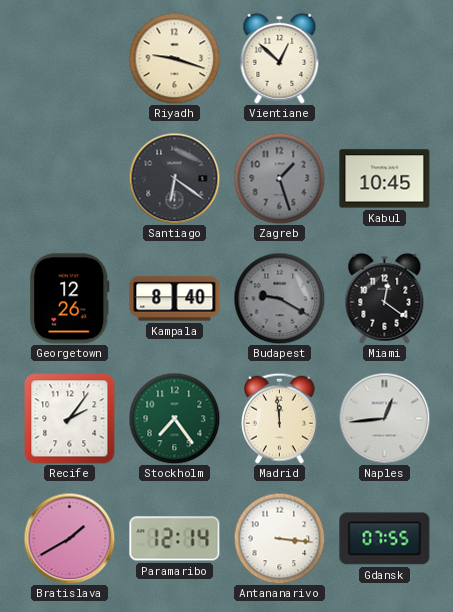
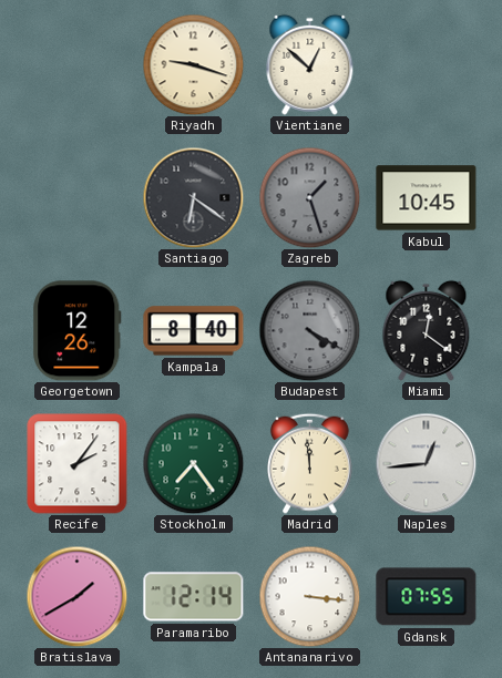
Budapest: 9:20 -> 4:20
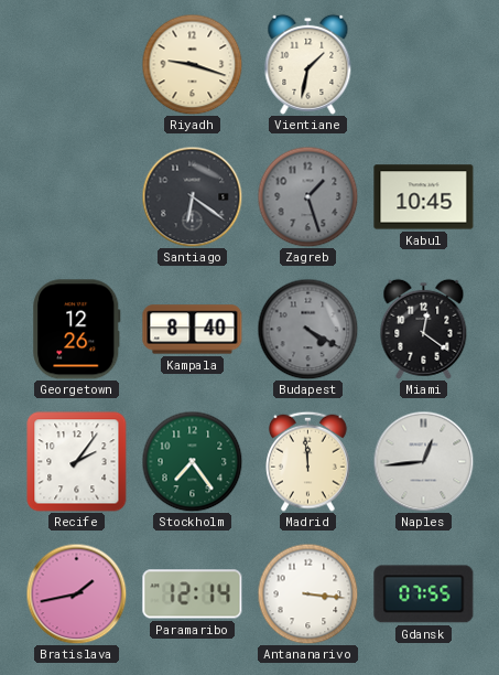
Vientiane: 12:52 -> 1:32
Bratislava: 1:40 -> 1:43
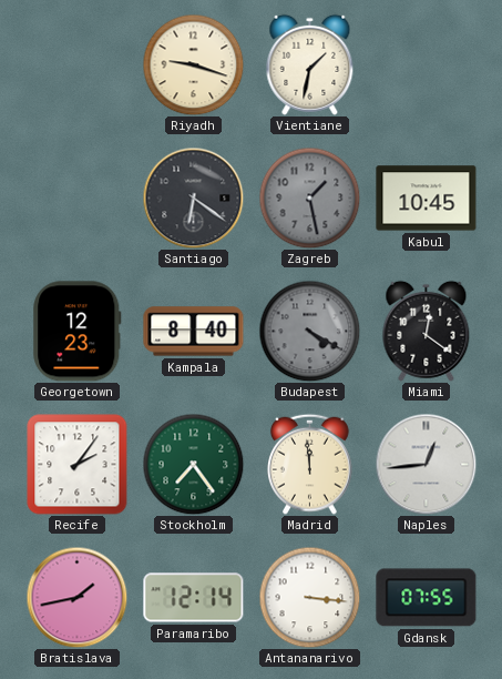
Zagreb: 1:27 -> 1:28
Georgetown: 12:26 -> 12:23
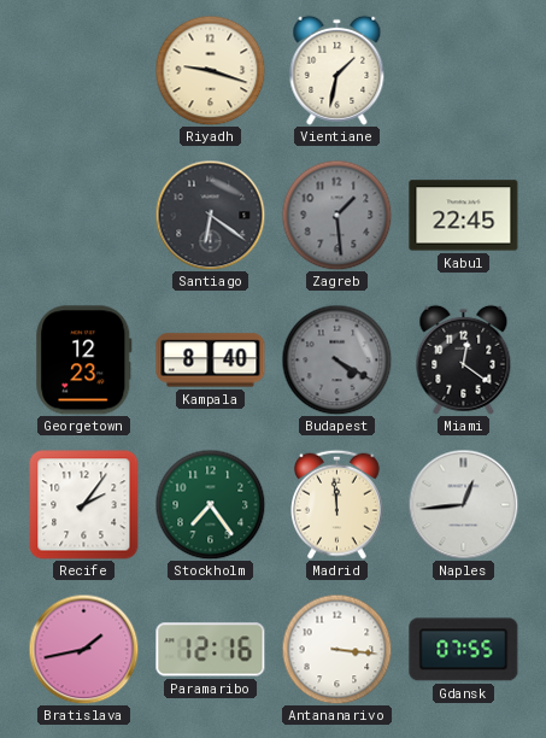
Zagreb: 1:28 -> 1:29
Kabul: 10:45 -> 22:45
Paramaribo: 12:14 -> 12:16
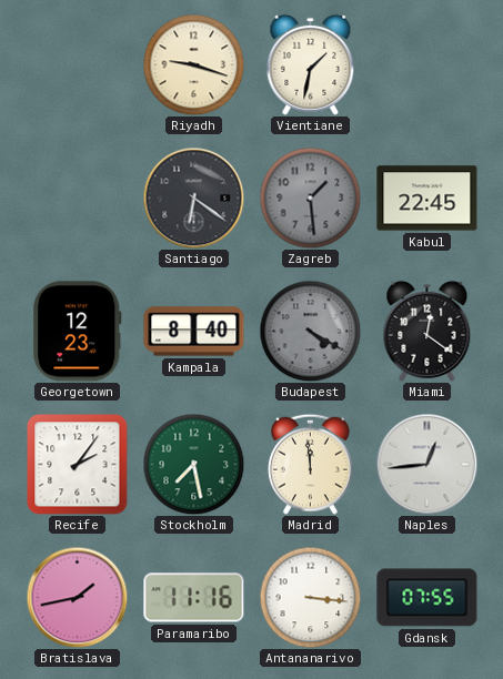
Stockholm: 7:24 -> 7:28
Paramaribo: 12:16 -> 11:16
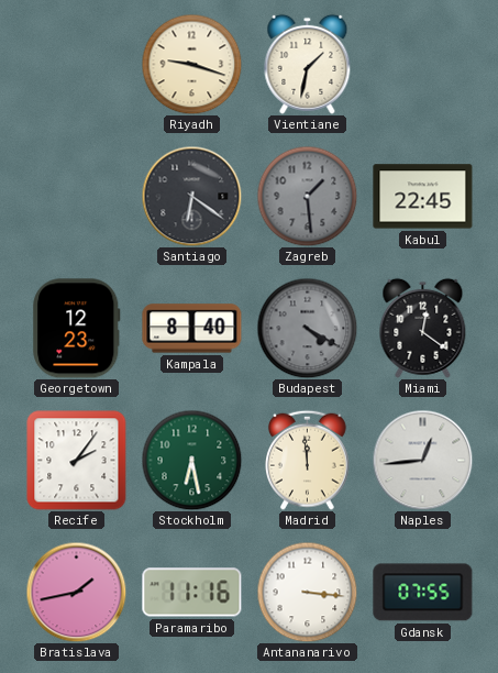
Stockholm: 7:28 -> 6:28
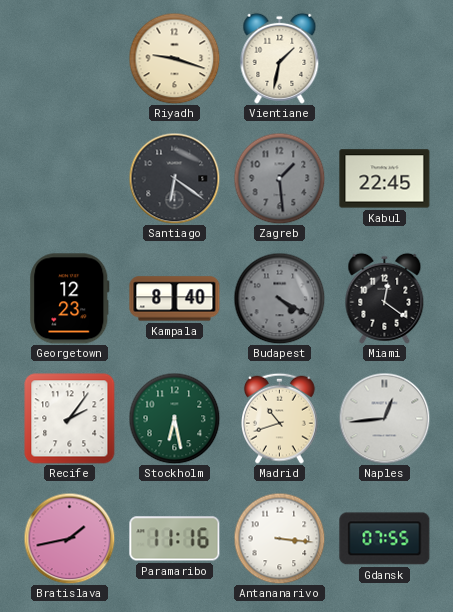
Madrid: 11:59 -> 10:42
